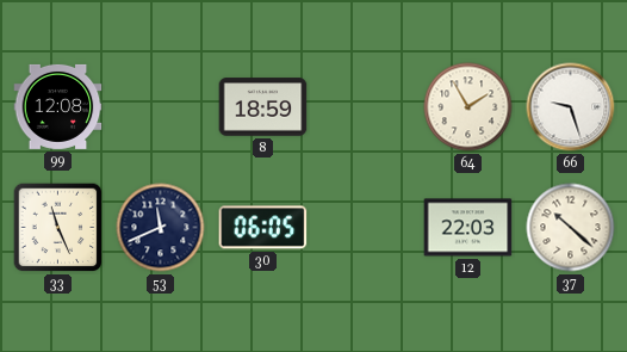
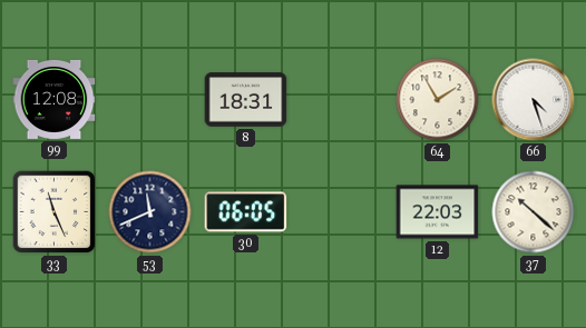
8: 18:59 -> 18:31
66: 9:27 -> 4:27
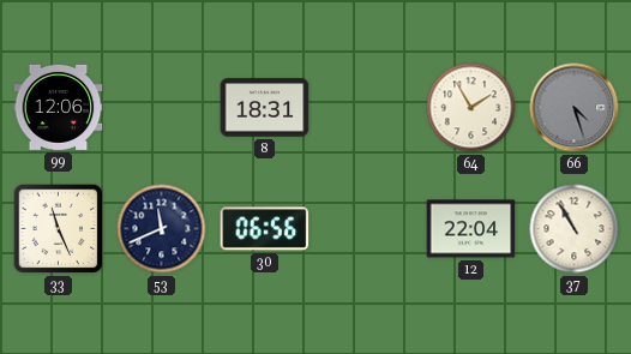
99: 12:08 -> 12:06
66 dial: white -> grey
30: 06:05 -> 06:56
12: 22:03 -> 22:04
37: 10:22 -> 10:55
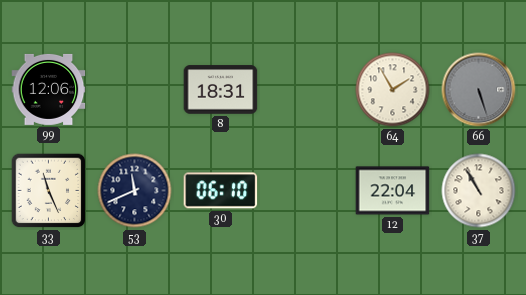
66: 4:27 -> 5:27
30: 06:56 -> 06:10
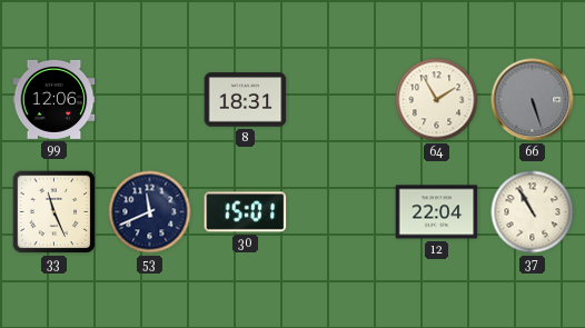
30: 06:10 -> 15:01
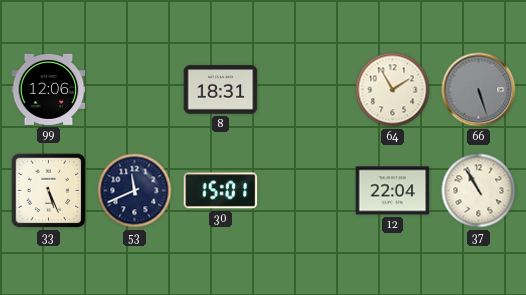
33: 11:26 -> 5:26
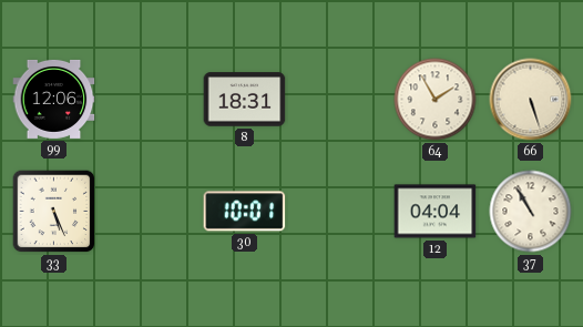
66 dial: grey -> cream
53: 11:41 -> none
30: 15:01 -> 10:01
12: 22:04 -> 04:04
